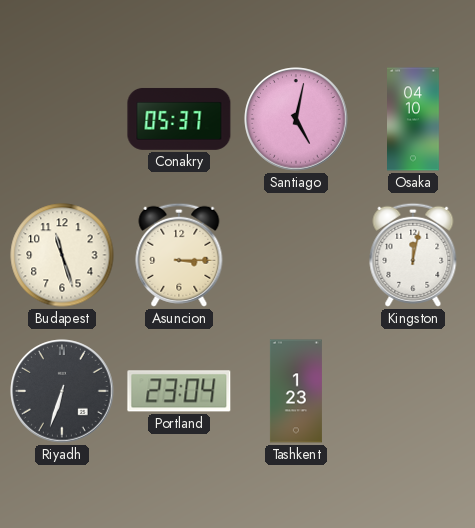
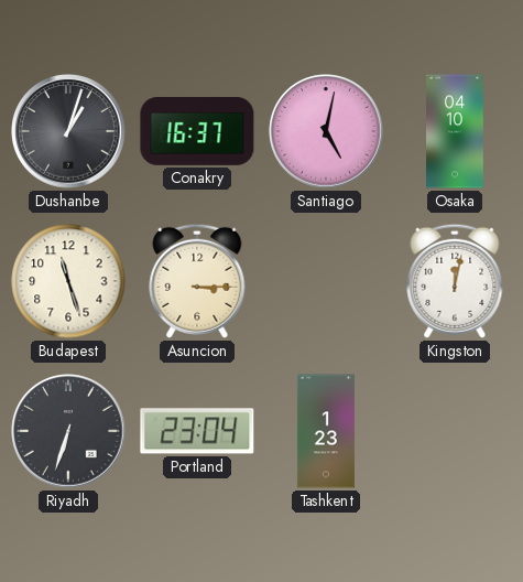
Dushanbe: none -> 1:03
Conakry: 05:37 -> 16:37
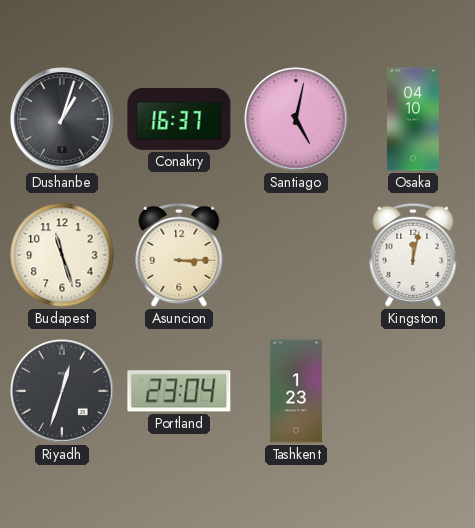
Riyadh: 6:33 -> 12:33
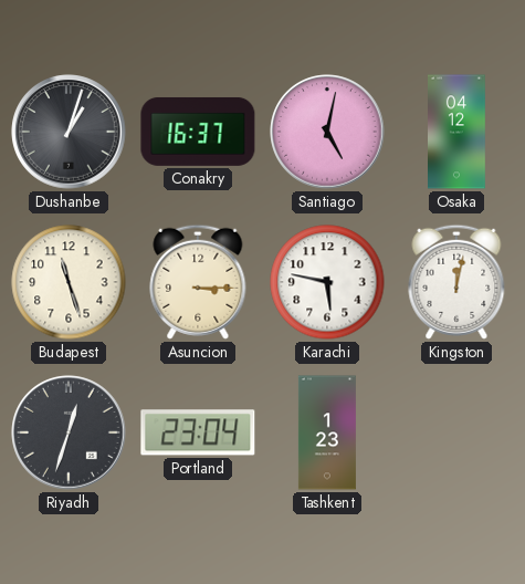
Osaka: 04:10 -> 04:12
Karachi: none -> 5:47
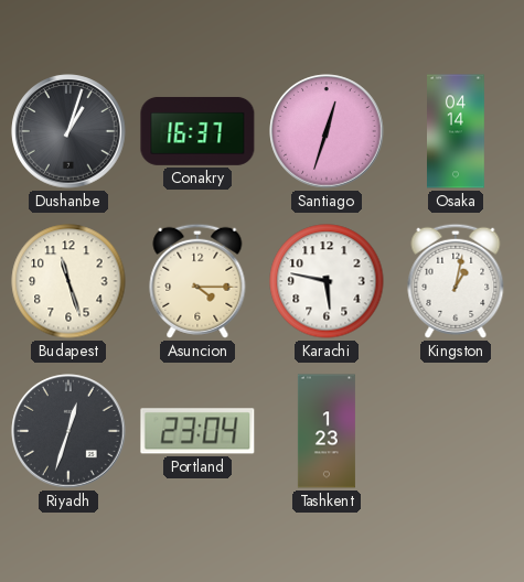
Santiago: 5:02 -> 12:33
Osaka: 04:12 -> 04:14
Asuncion: 3:15 -> 4:15
Kingston: 12:02 -> 1:02
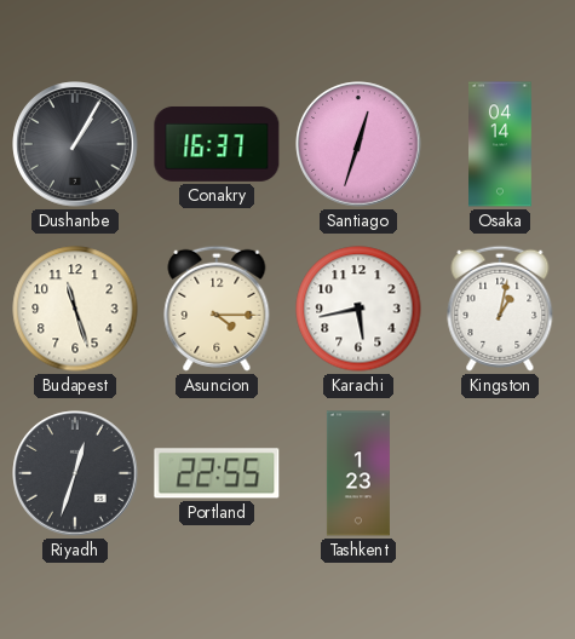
Dushanbe: 1:03 -> 1:05
Karachi: 5:47 -> 5:43
Portland: 23:04 -> 22:55
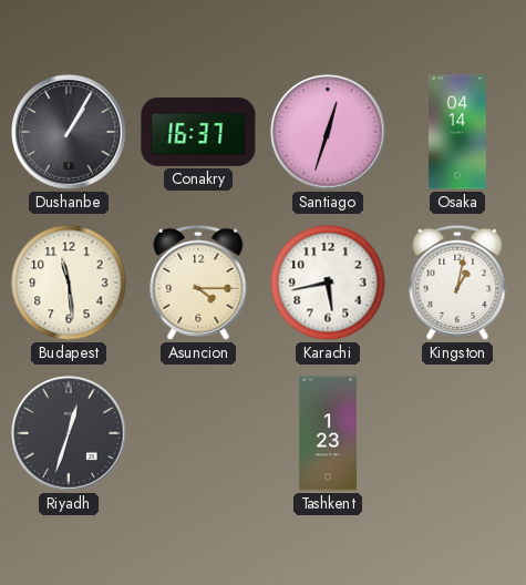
Budapest: 11:27 -> 11:29
Portland: 22:55 -> none
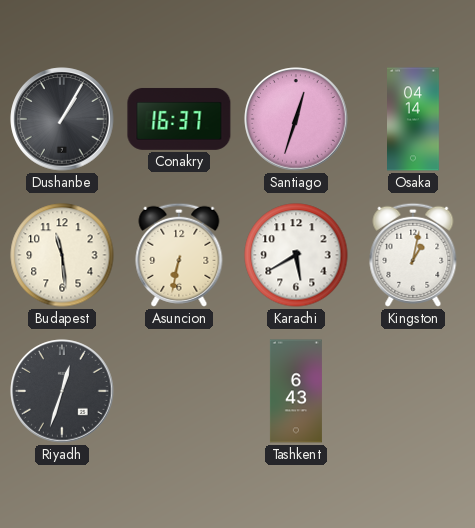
Asuncion: 4:15 -> 6:32
Karachi: 5:43 -> 5:40
Tashkent: 1:23 -> 6:43
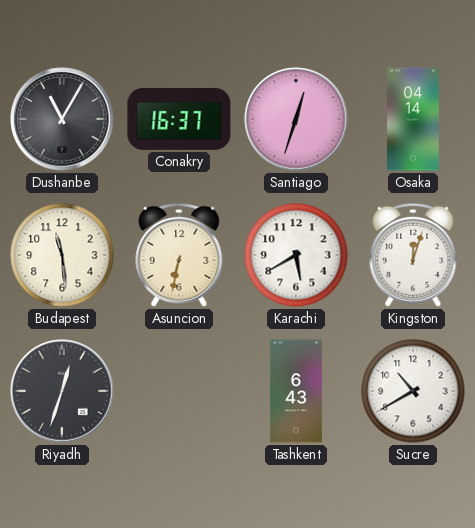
Dushanbe: 1:05 -> 11:05
Kingston: 1:02 -> 12:03
Sucre: none -> 10:40
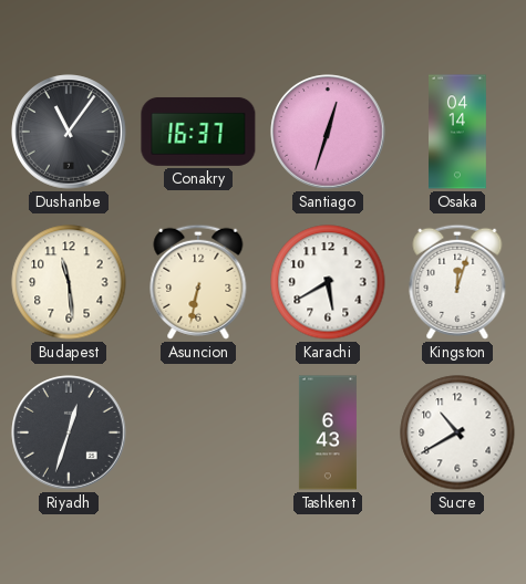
Dushanbe: 11:05 -> 11:06
